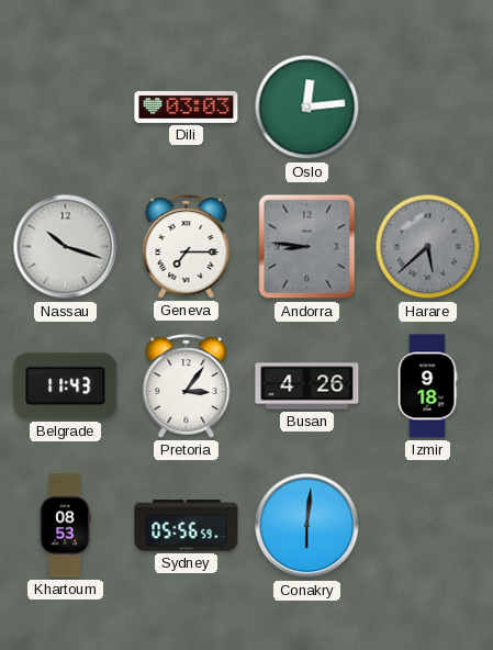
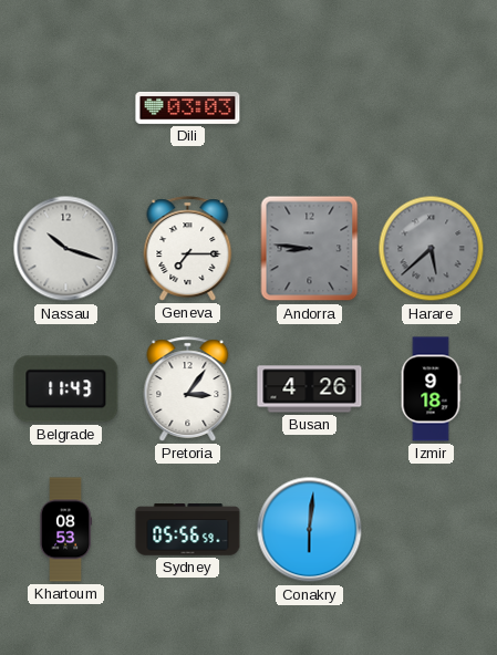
Oslo: 12:14 -> none
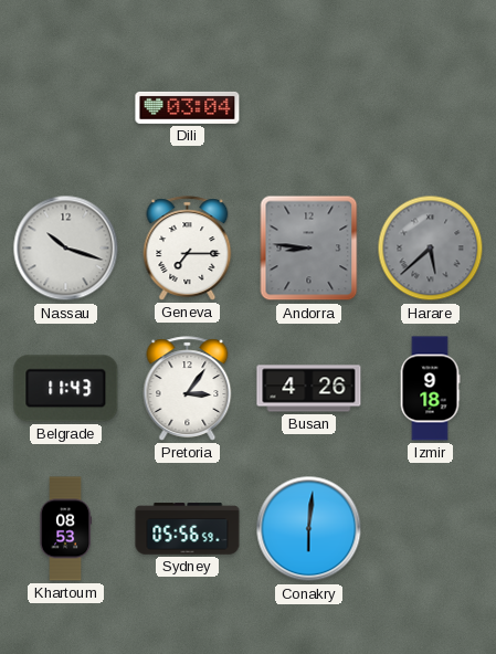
Dili: 03:03 -> 03:04
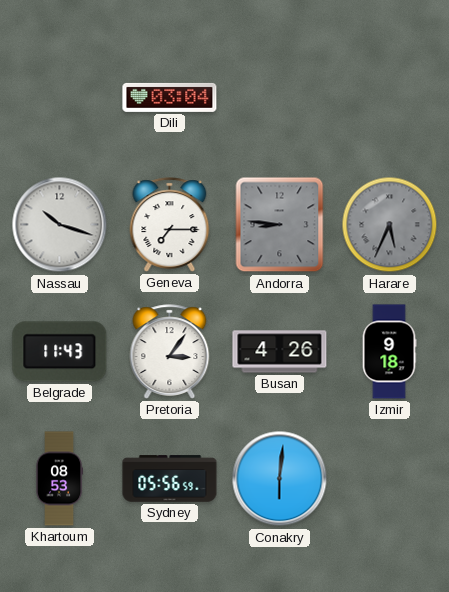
Harare: 5:38 -> 5:34
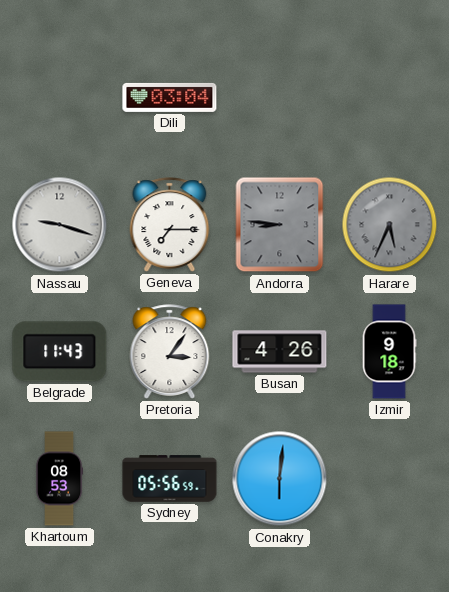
Nassau: 10:18 -> 9:18
